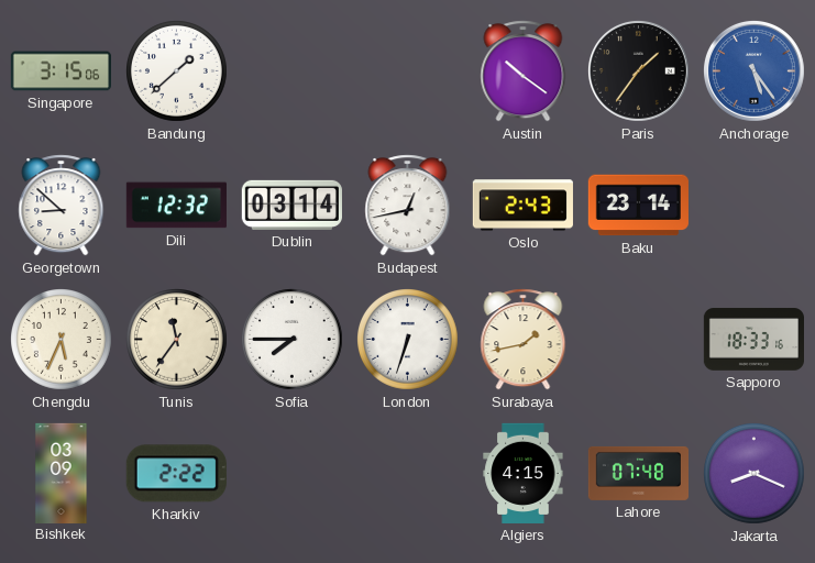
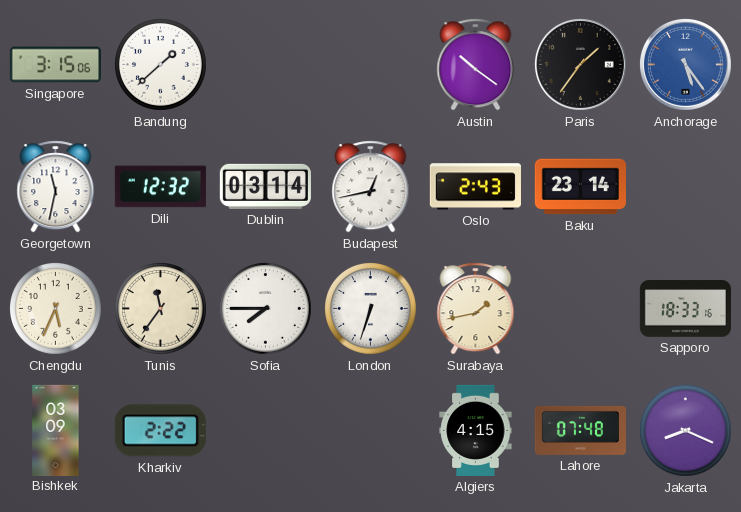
Georgetown: 8:52 -> 11:32
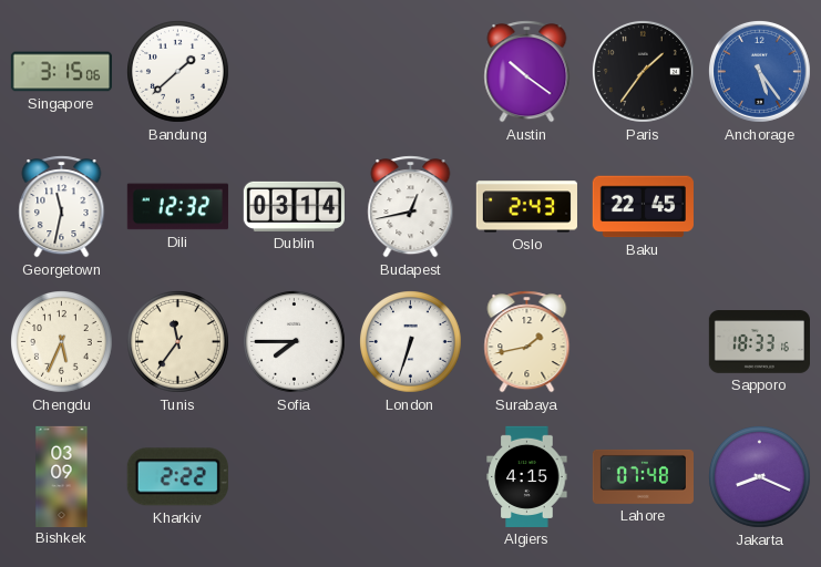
Baku: 23:14 -> 22:45
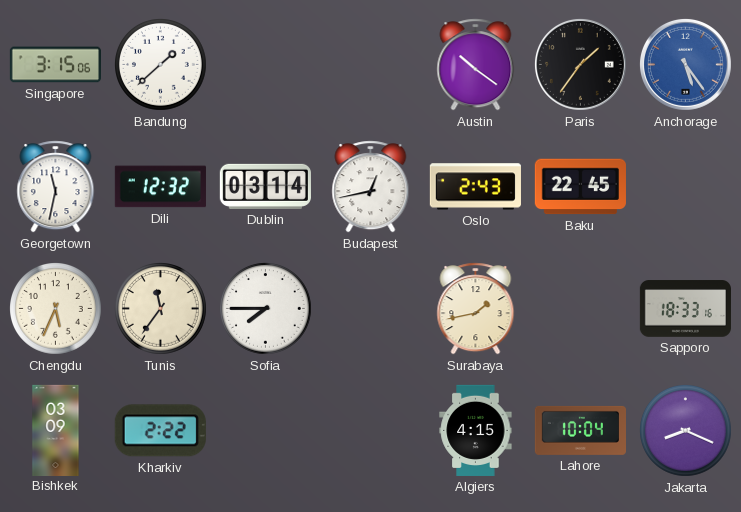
London: 6:33 -> none
Lahore: 07:48 -> 10:04
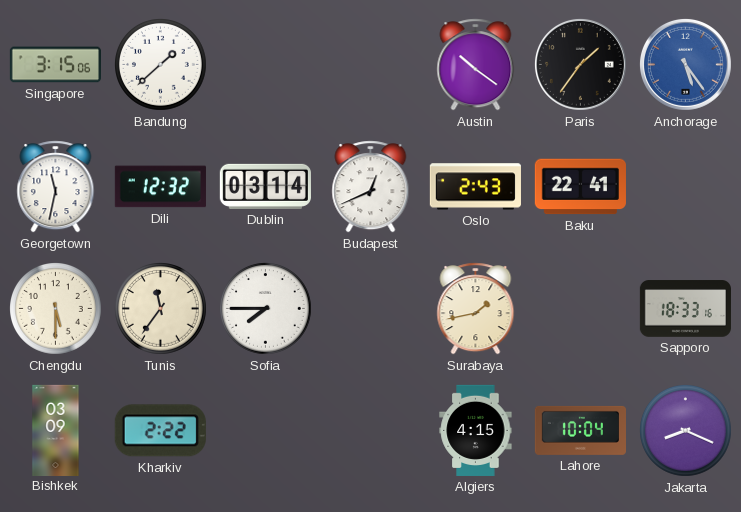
Budapest: 12:43 -> 12:41
Baku: 22:45 -> 22:41
Chengdu: 5:34 -> 5:30
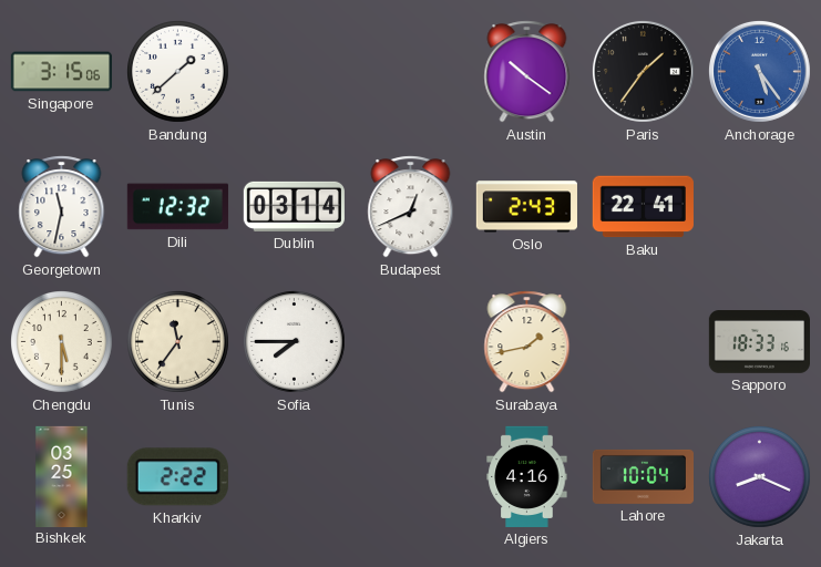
Bishkek: 03:09 -> 03:25
Algiers: 4:15 -> 4:16
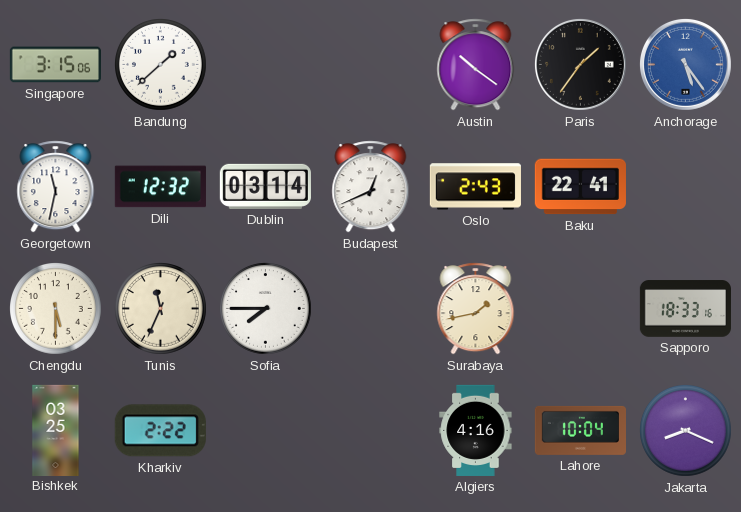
Tunis: 11:36 -> 11:34
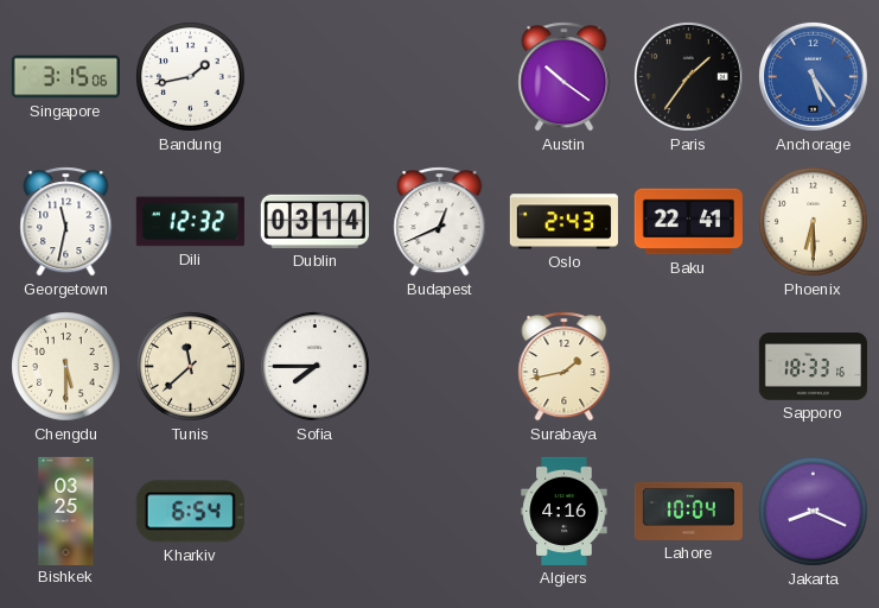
Bandung: 1:38 -> 1:43
Phoenix: none -> 6:30
Tunis: 11:34 -> 11:38
Kharkiv: 2:22 -> 6:54
